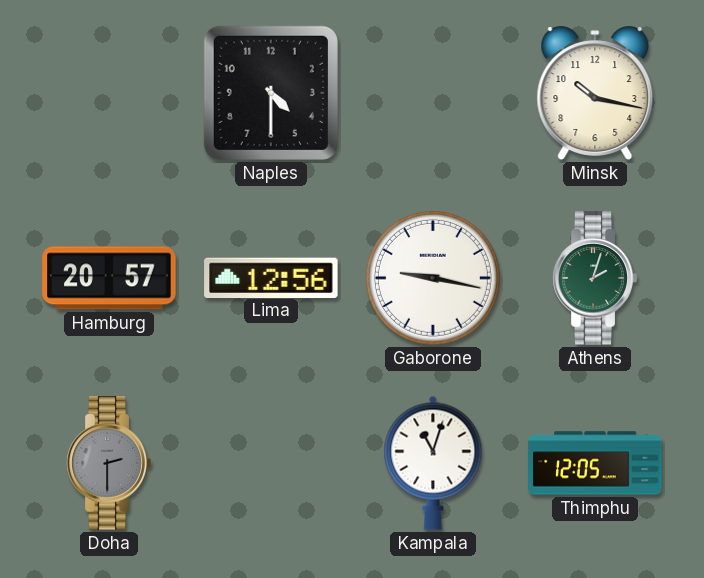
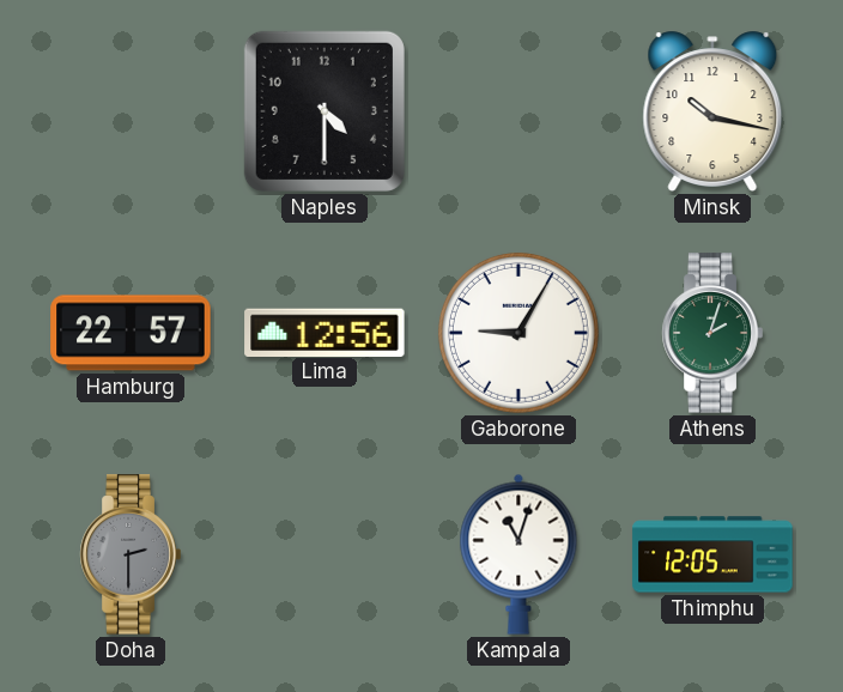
Hamburg: 20:57 -> 22:57
Gaborone: 9:17 -> 9:05
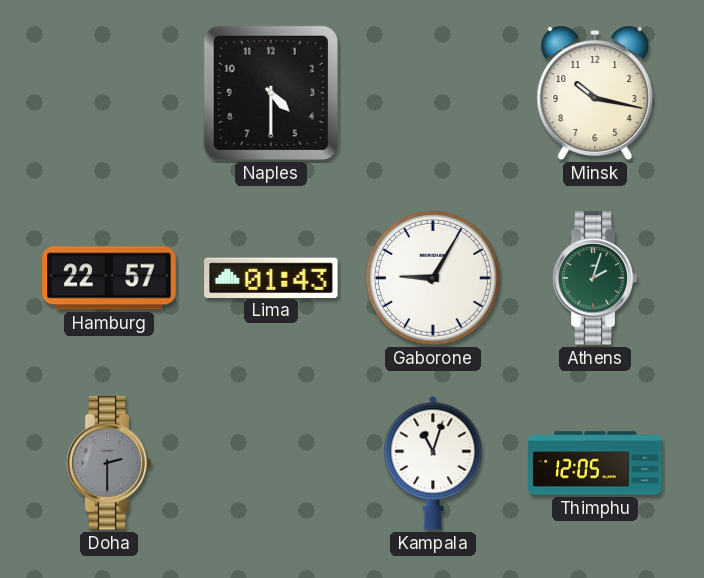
Lima: 12:56 -> 01:43
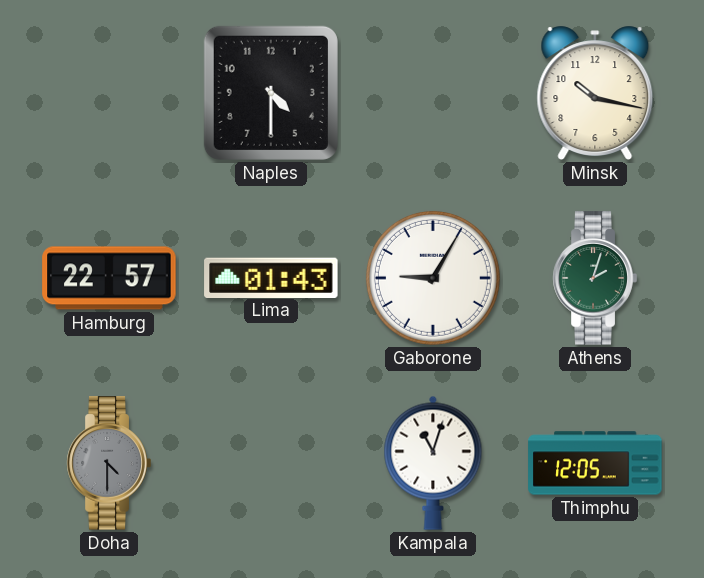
Doha: 2:30 -> 4:30
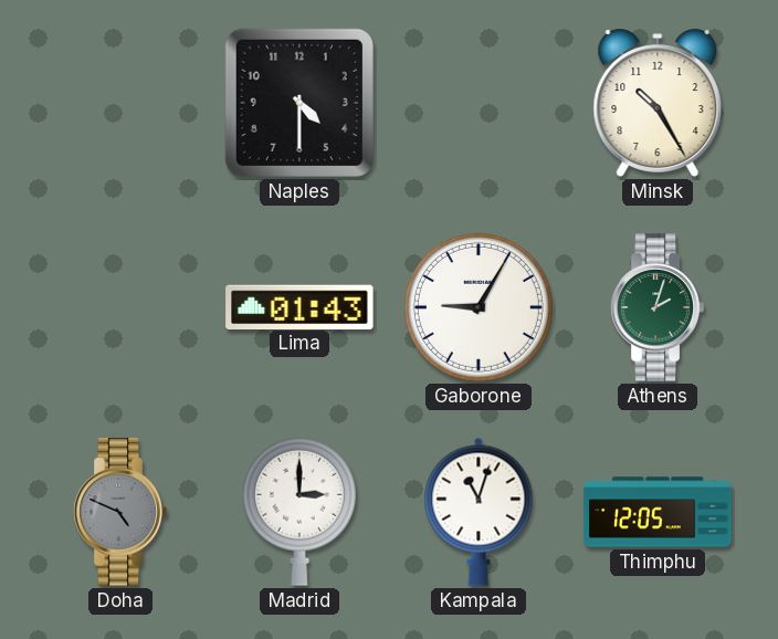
Minsk: 10:17 -> 10:25
Hamburg: 22:57 -> none
Doha: 4:30 -> 4:49
Madrid: none -> 3:00
